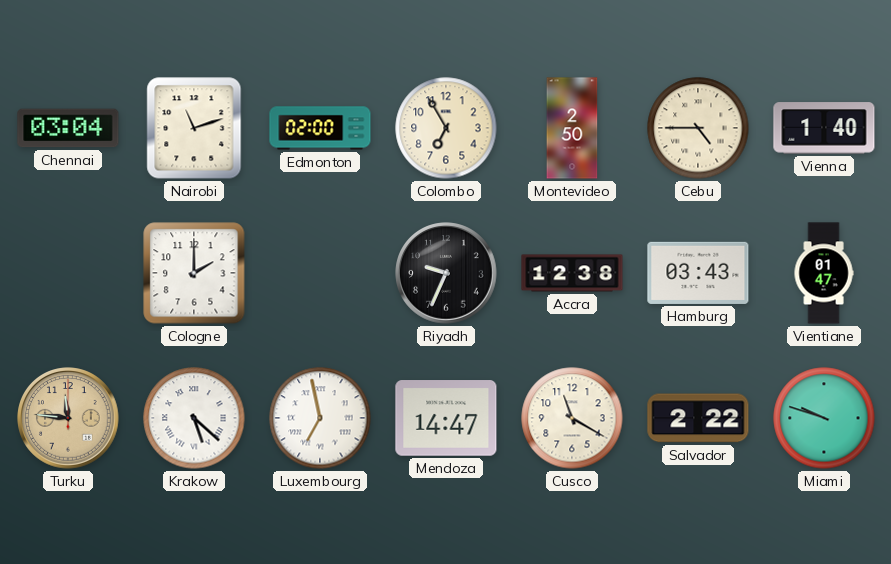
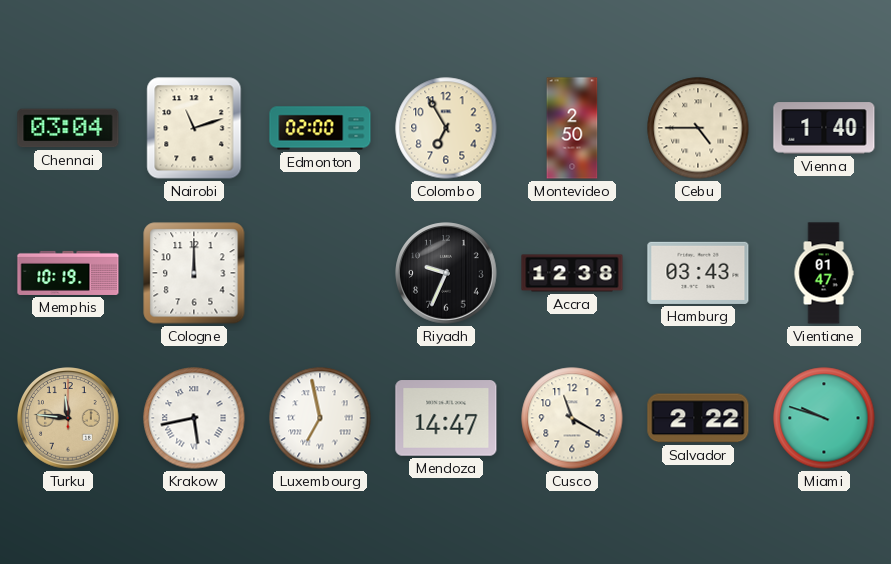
Memphis: none -> 10:19
Cologne: 2:00 -> 12:00
Krakow: 5:22 -> 5:43
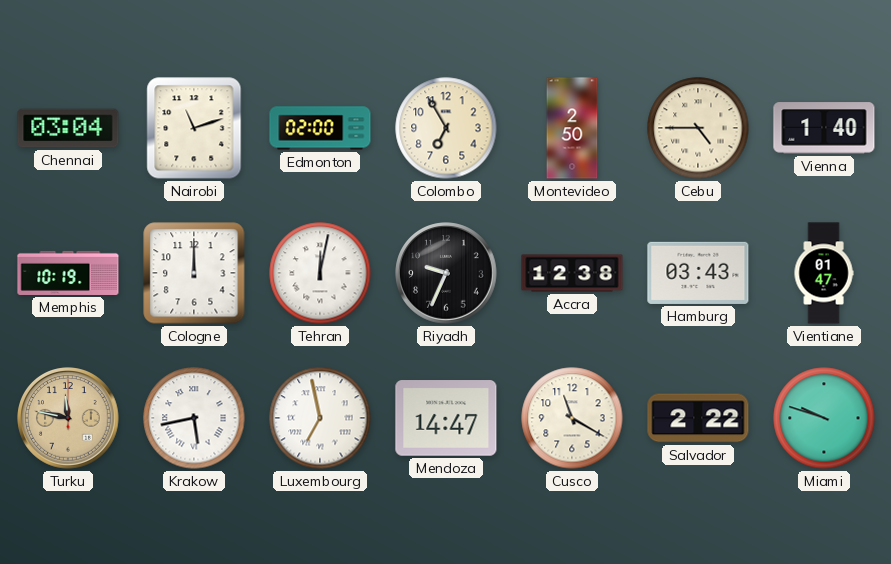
Tehran: none -> 12:02
Turku: 11:46 -> 11:47
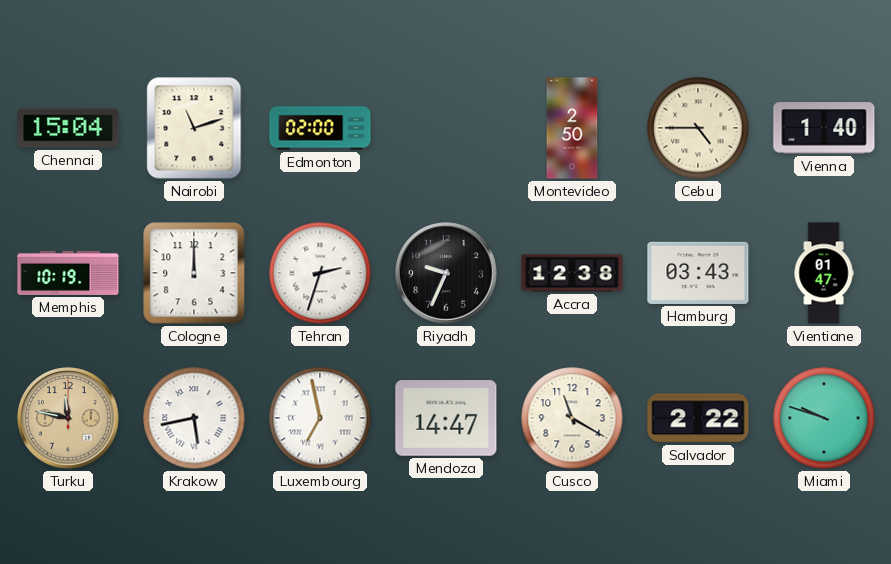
Chennai: 03:04 -> 15:04
Colombo: 6:55 -> none
Tehran: 12:02 -> 2:33
